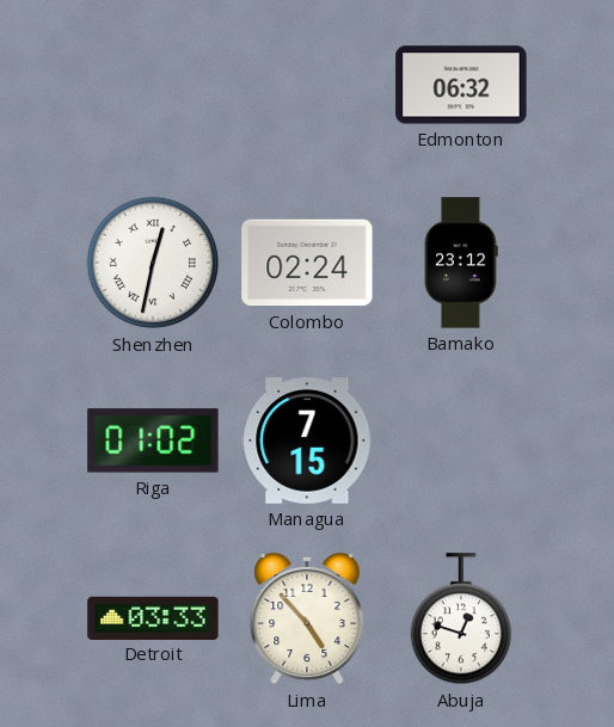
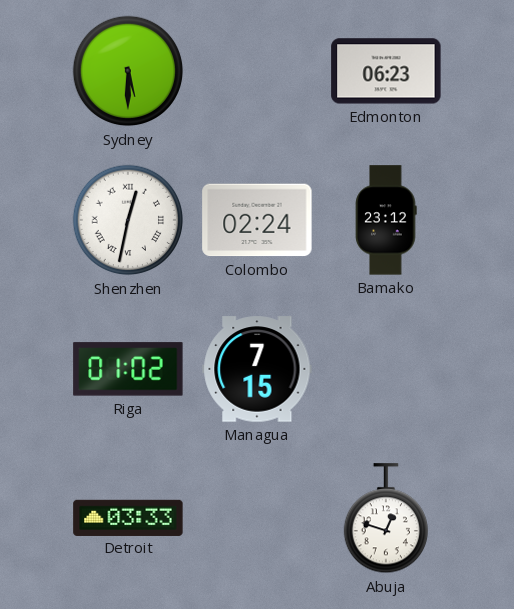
Sydney: none -> 5:30
Edmonton: 06:32 -> 06:23
Lima: 4:53 -> none
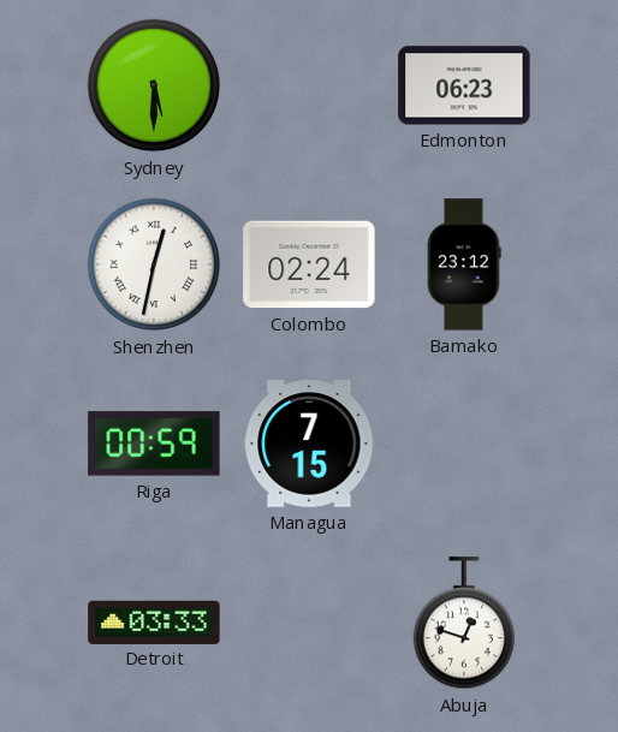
Riga: 01:02 -> 00:59
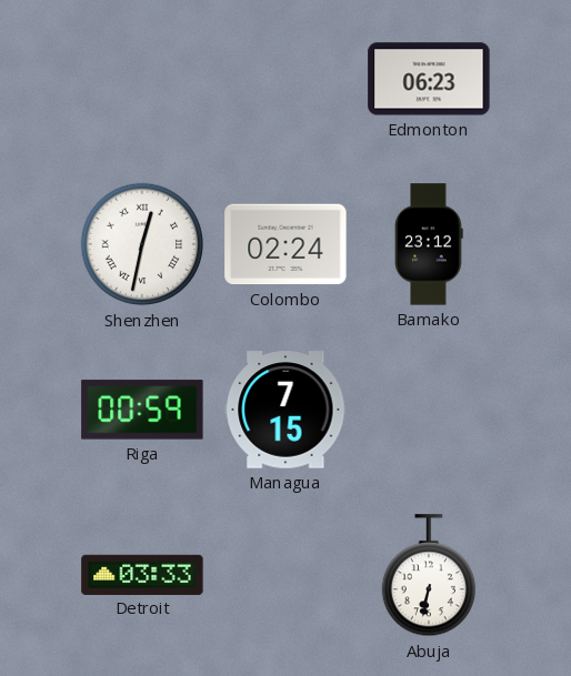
Sydney: 5:30 -> none
Abuja: 12:48 -> 6:32
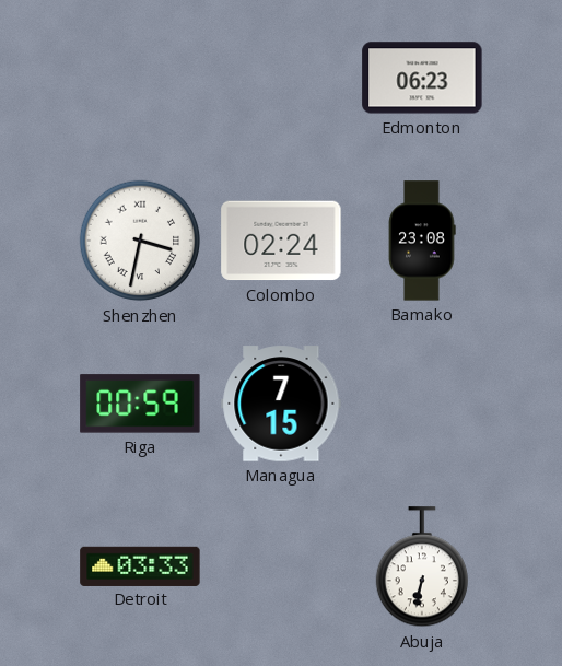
Shenzhen: 12:32 -> 3:32
Bamako: 23:12 -> 23:08
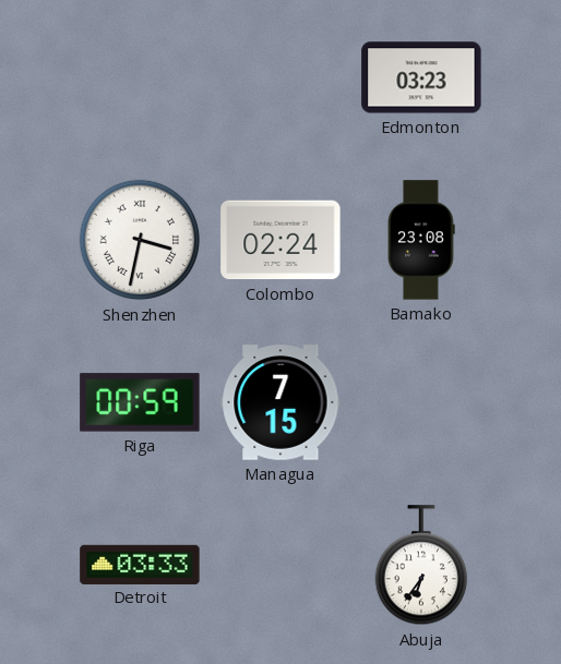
Edmonton: 06:23 -> 03:23
Abuja: 6:32 -> 6:36
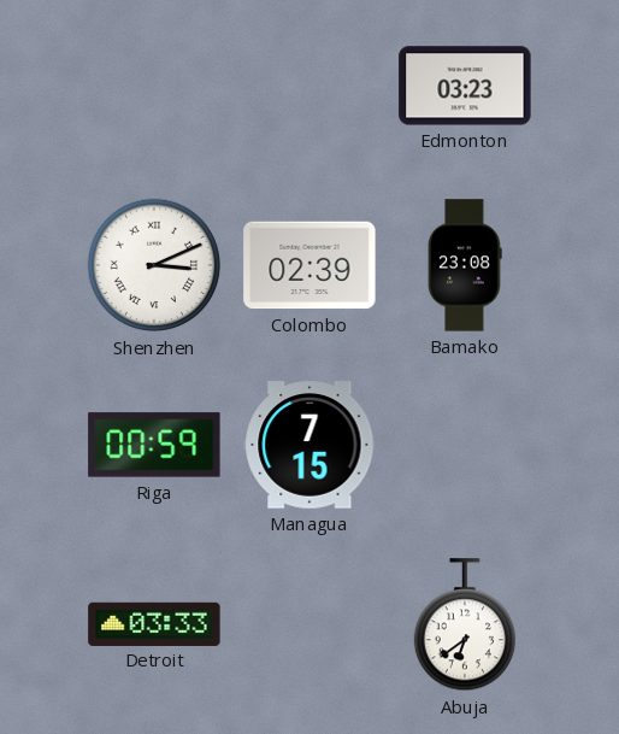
Shenzhen: 3:32 -> 3:11
Colombo: 02:24 -> 02:39
Abuja: 6:36 -> 6:39
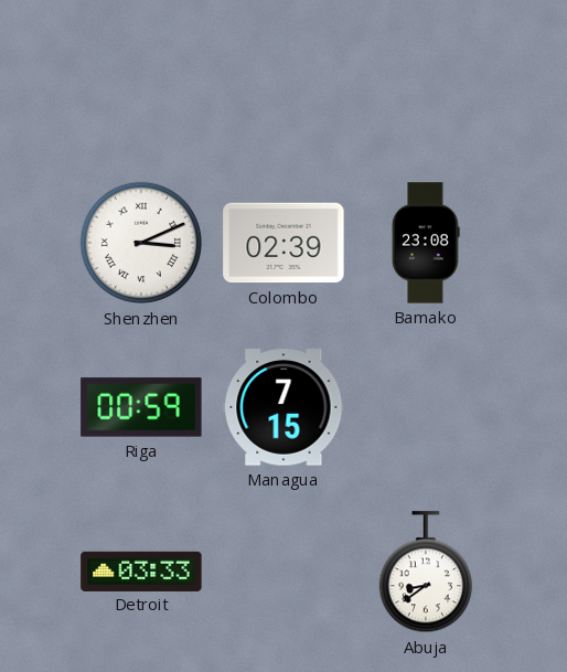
Edmonton: 03:23 -> none
Abuja: 6:39 -> 8:39
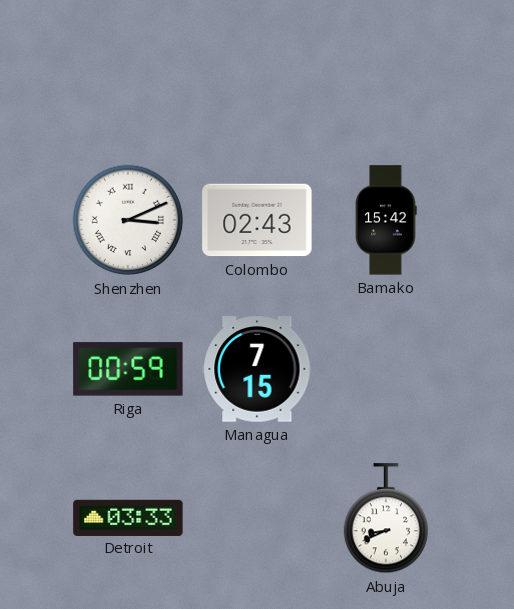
Colombo: 02:39 -> 02:43
Bamako: 23:08 -> 15:42
Abuja: 8:39 -> 8:41
